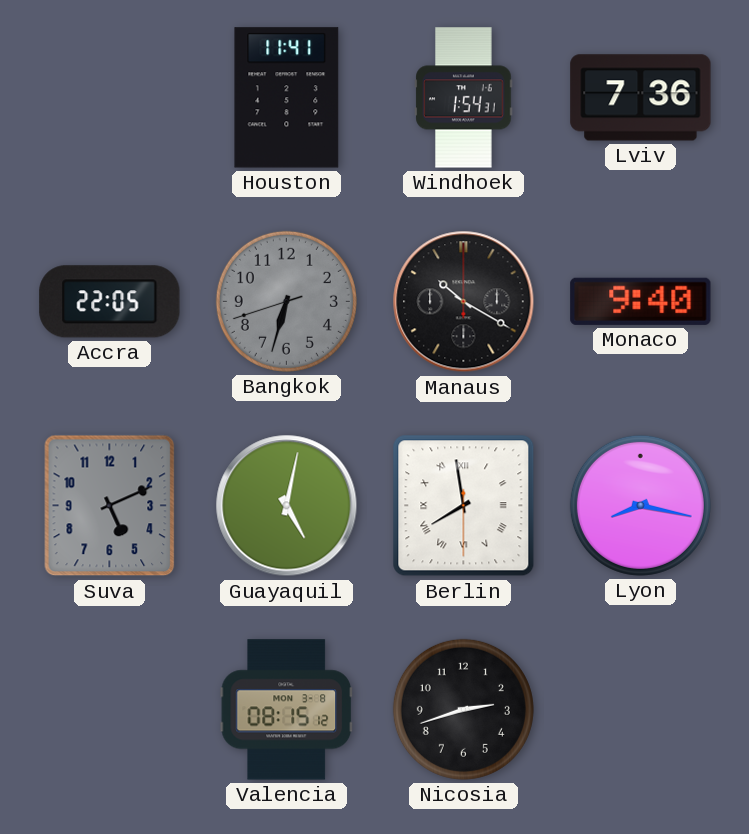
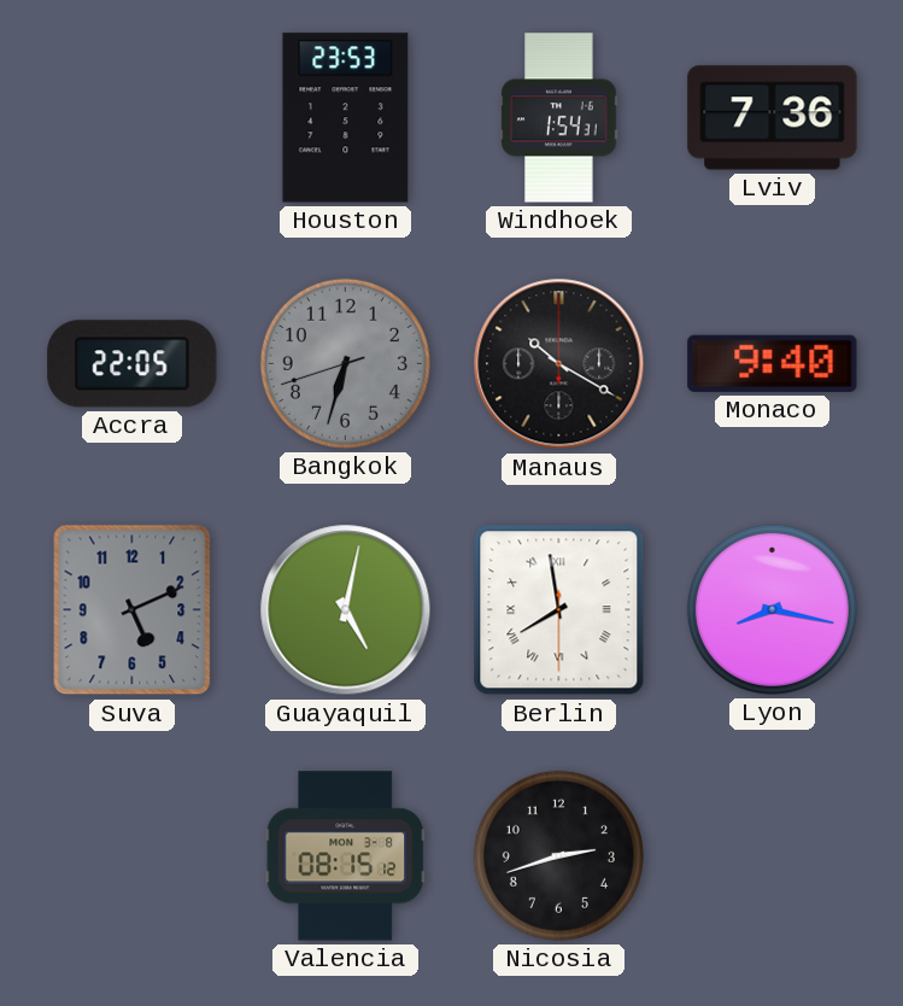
Houston: 11:41 -> 23:53
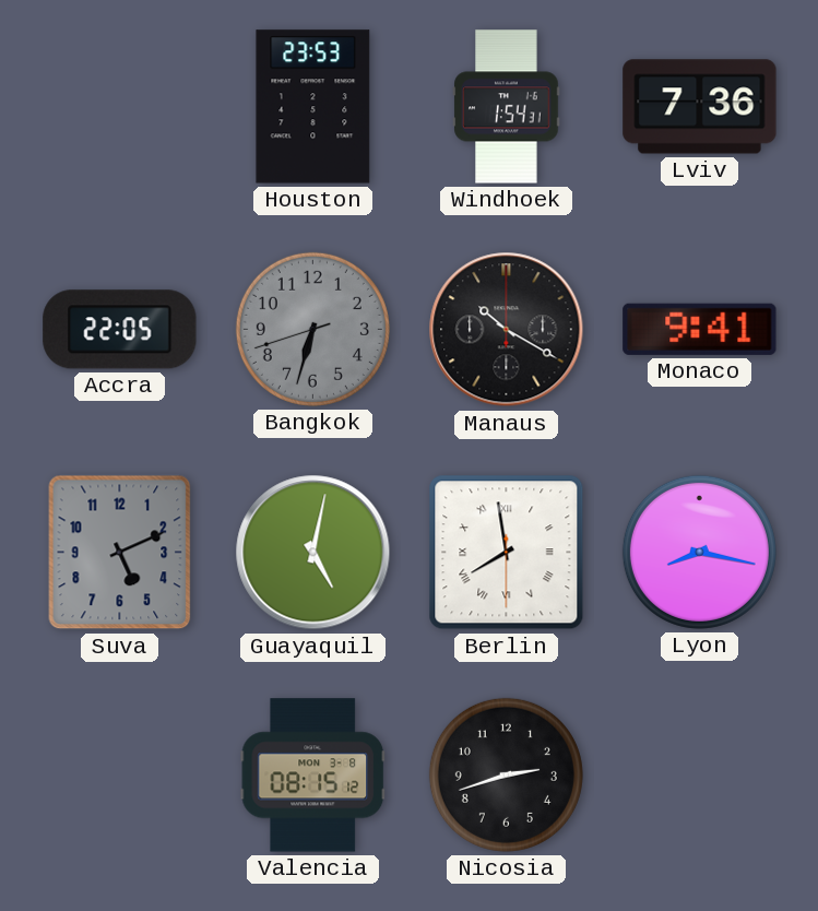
Monaco: 9:40 -> 9:41
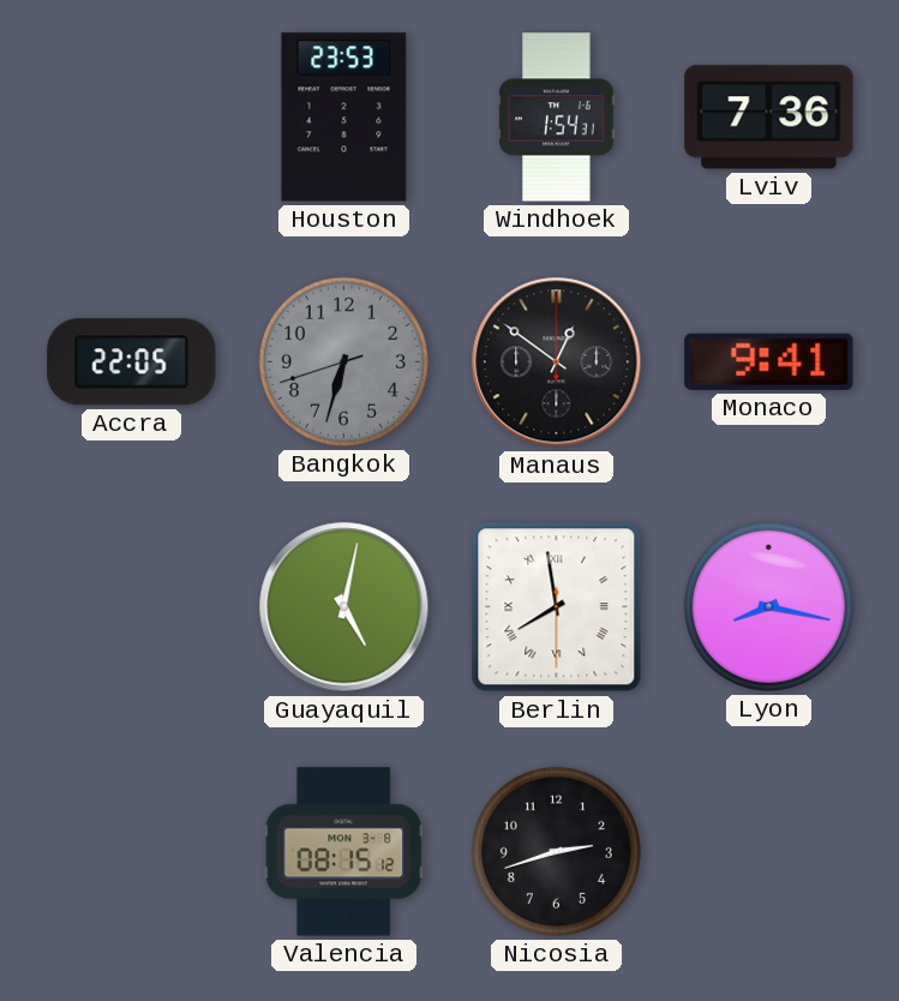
Manaus: 10:20 -> 12:51
Suva: 5:11 -> none
